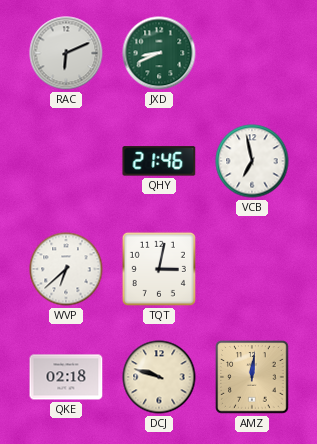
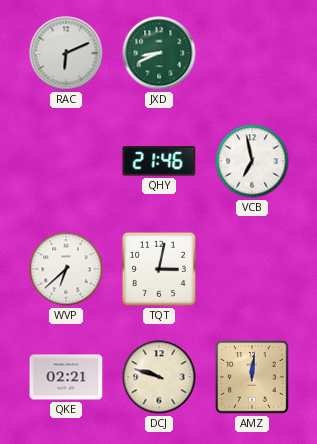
QKE: 02:18 -> 02:21
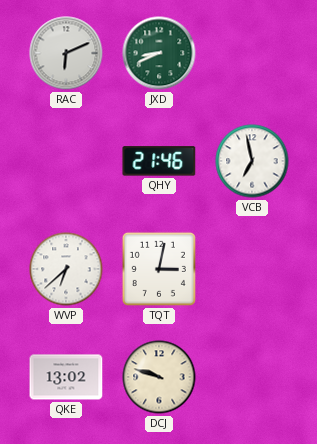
QKE: 02:21 -> 13:02
AMZ: 12:01 -> none
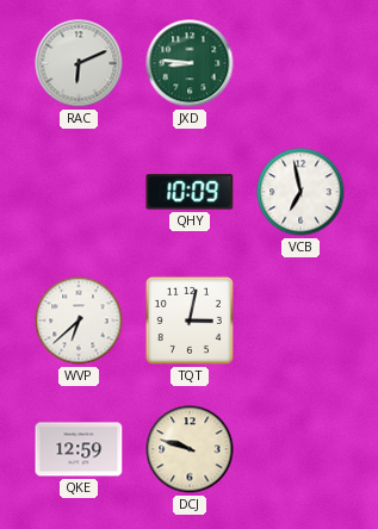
JXD: 8:41 -> 8:46
QHY: 21:46 -> 10:09
QKE: 13:02 -> 12:59
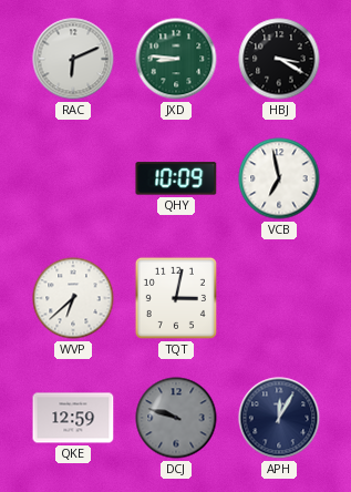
HBJ: none -> 3:20
DCJ dial: cream -> grey
APH: none -> 12:05
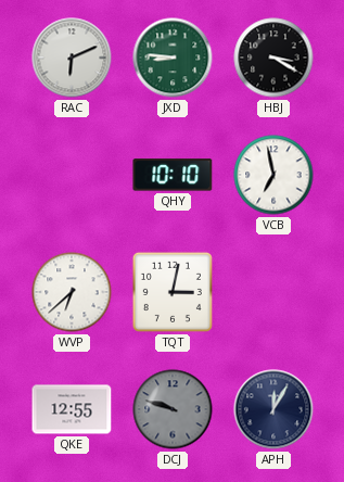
QHY: 10:09 -> 10:10
QKE: 12:59 -> 12:55
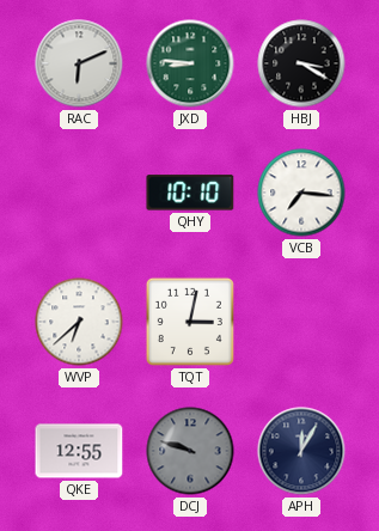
VCB: 6:58 -> 7:16
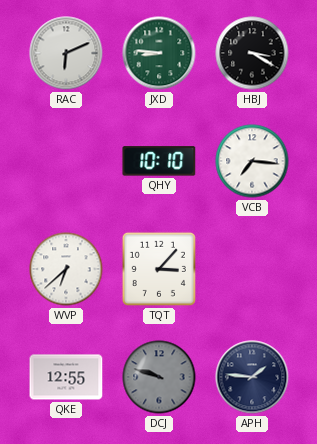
TQT: 3:02 -> 3:07
APH: 12:05 -> 1:46
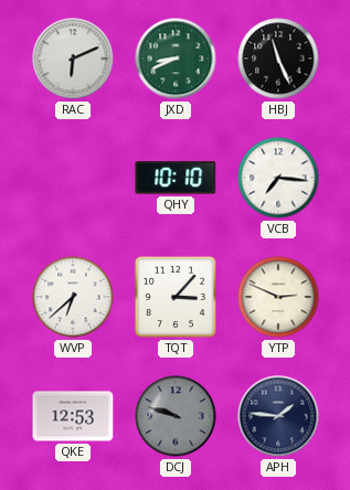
JXD: 8:46 -> 8:41
HBJ: 3:20 -> 11:26
YTP: none -> 2:49
QKE: 12:55 -> 12:53
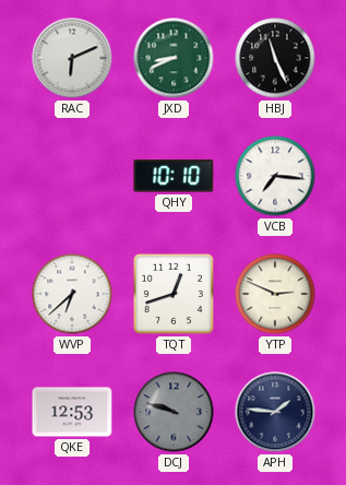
TQT: 3:07 -> 12:42
